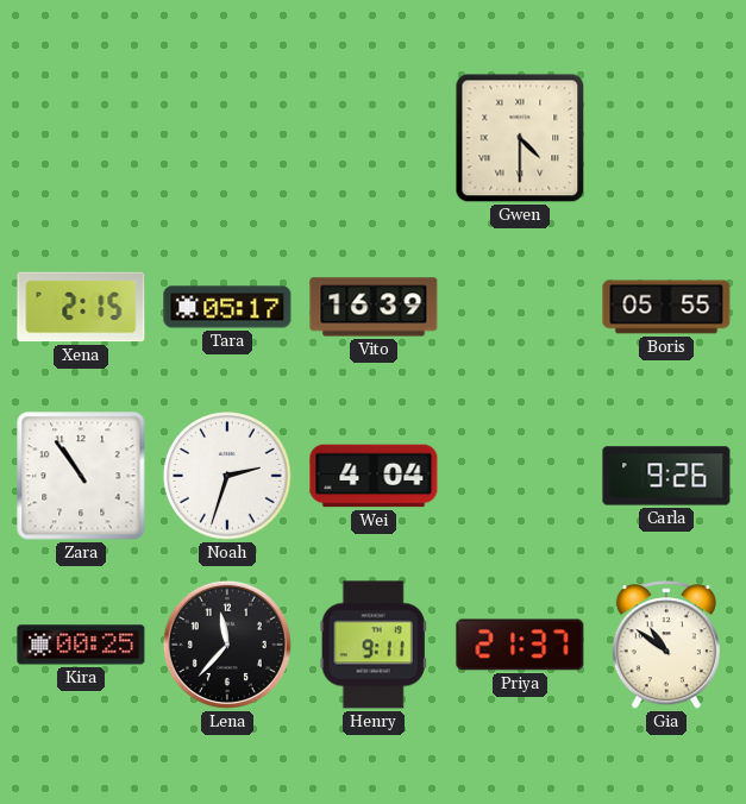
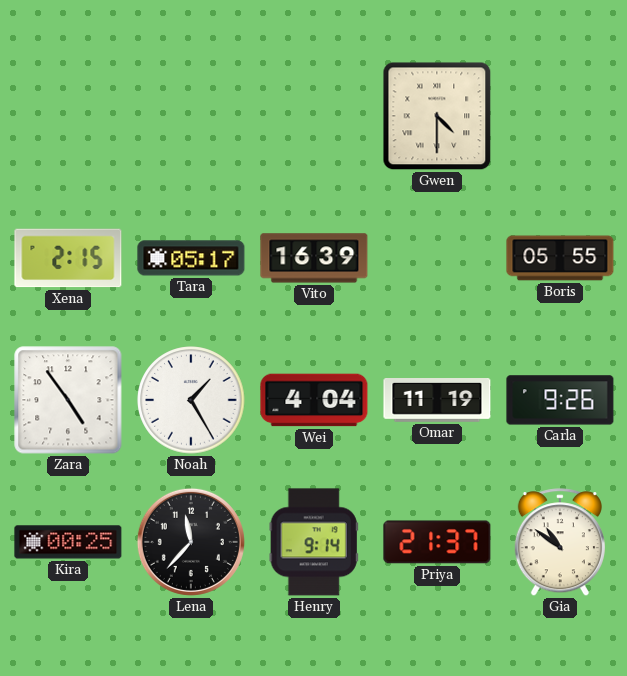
Zara: 10:54 -> 4:54
Noah: 2:33 -> 1:25
Omar: none -> 11:19
Henry: 9:11 -> 9:14
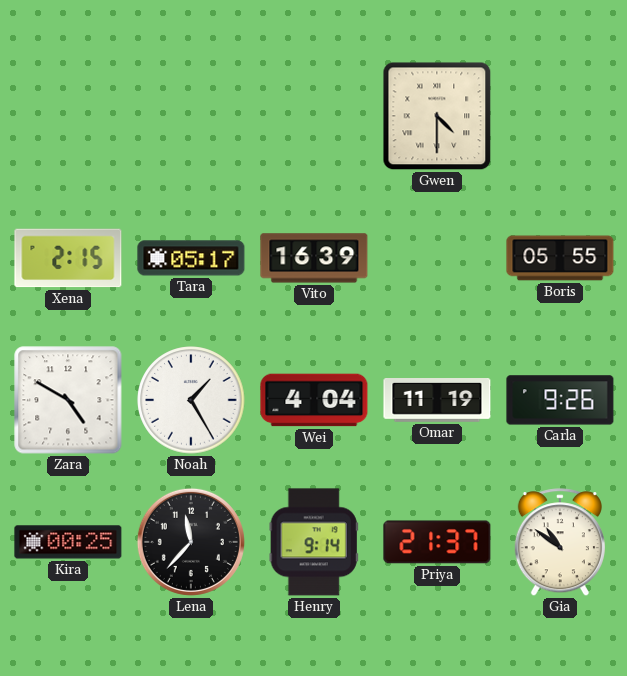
Zara: 4:54 -> 4:50
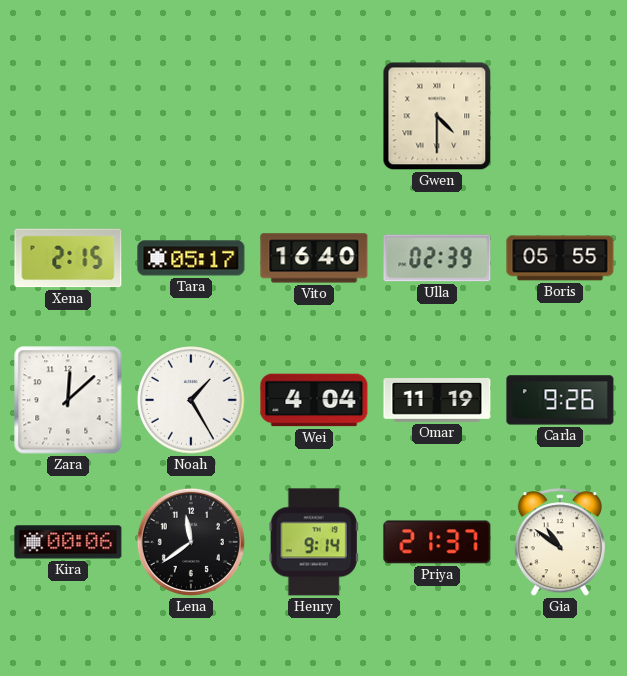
Vito: 16:39 -> 16:40
Ulla: none -> 02:39
Zara: 4:50 -> 12:08
Kira: 00:25 -> 00:06
Lena: 11:37 -> 11:39
